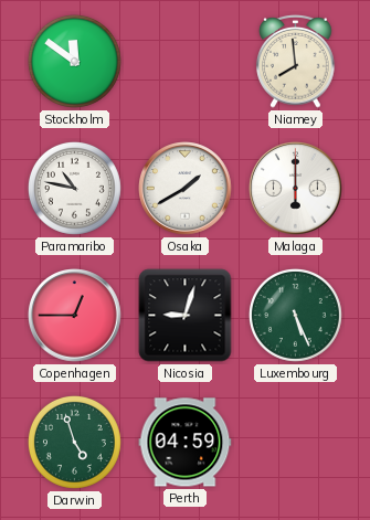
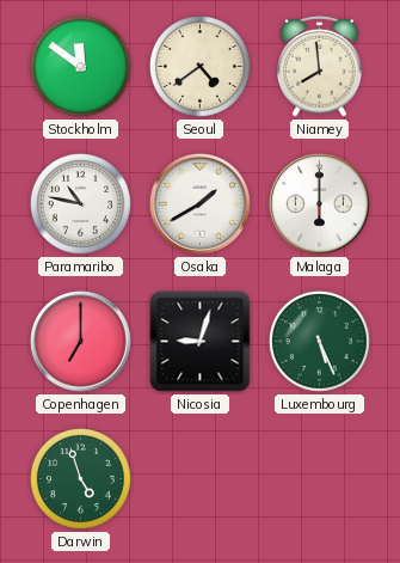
Seoul: none -> 4:39
Copenhagen: 12:45 -> 7:00
Perth: 04:59 -> none
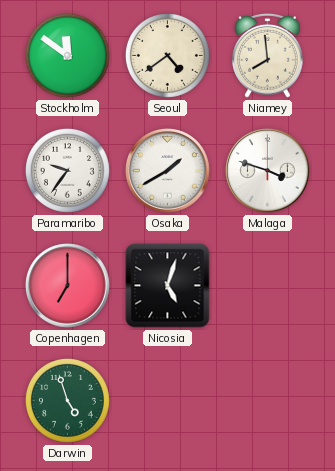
Paramaribo: 10:47 -> 9:36
Malaga: 6:00 -> 3:48
Nicosia: 9:03 -> 5:03
Luxembourg: 5:26 -> none
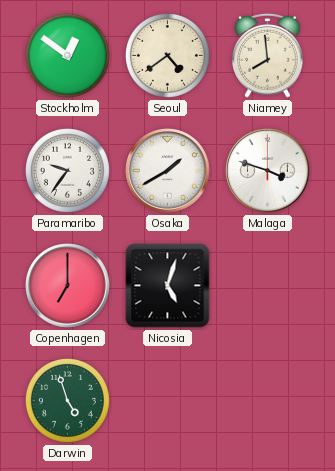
Stockholm: 11:51 -> 12:51
